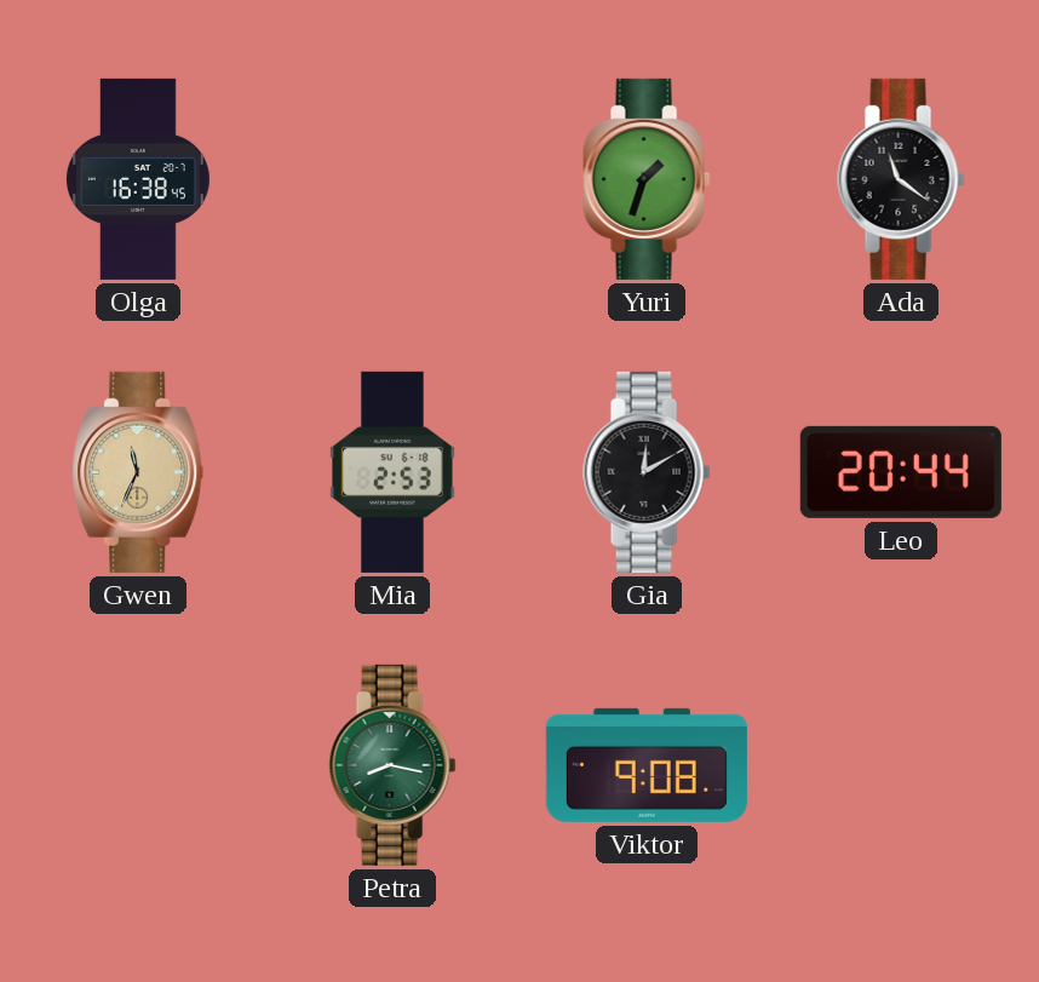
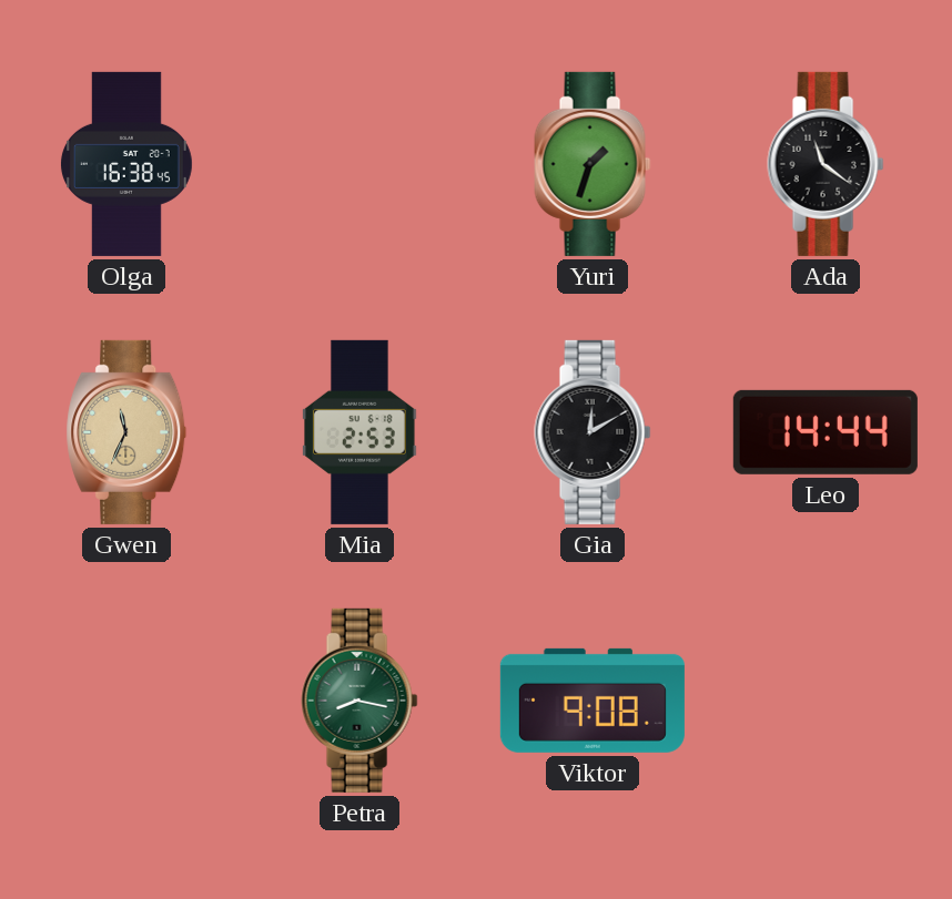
Leo: 20:44 -> 14:44
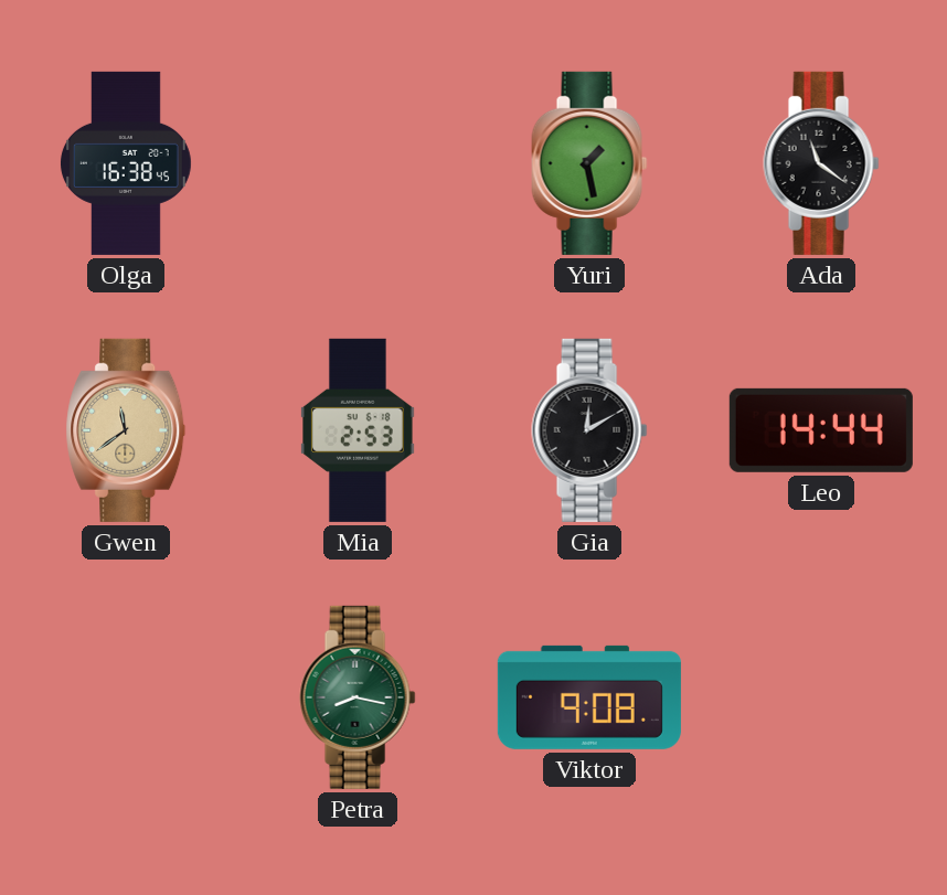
Yuri: 1:33 -> 1:28
Gwen: 11:34 -> 11:39
